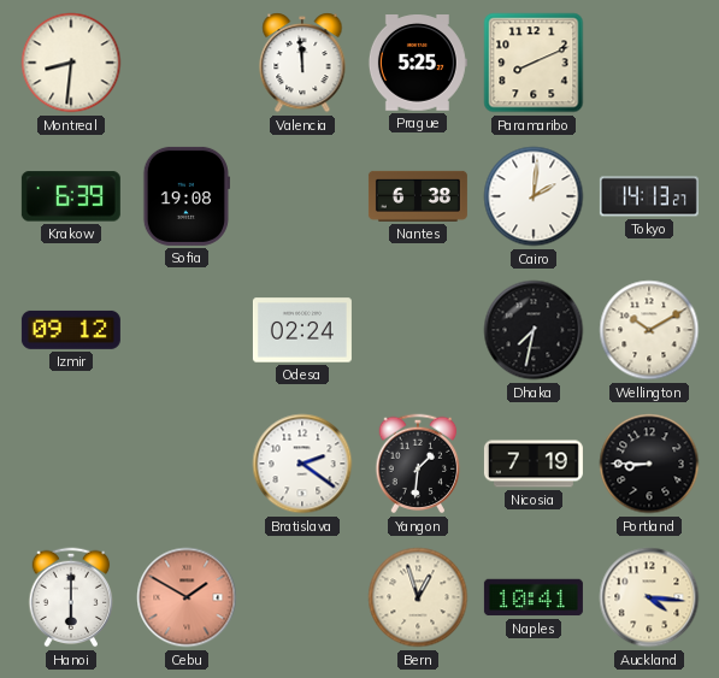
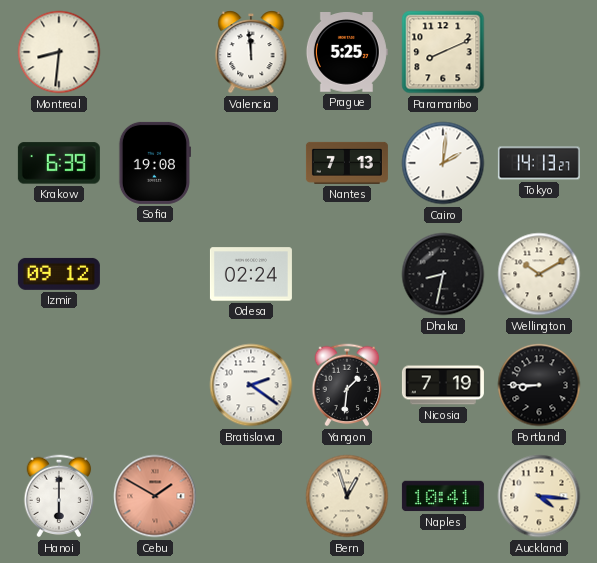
Nantes: 6:38 -> 7:13
Dhaka: 7:32 -> 8:32
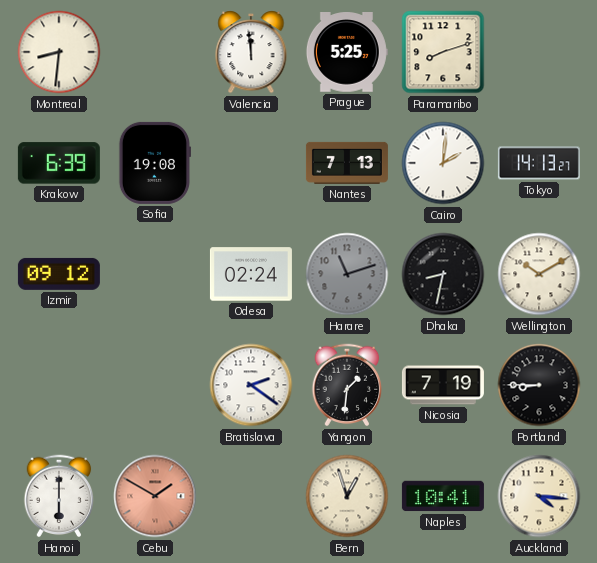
Paramaribo: 8:11 -> 8:12
Harare: none -> 11:12
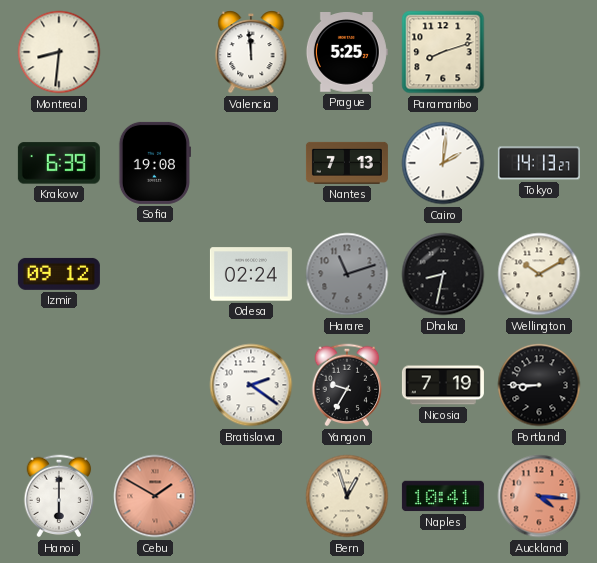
Yangon: 1:31 -> 9:35
Auckland dial: cream -> salmon
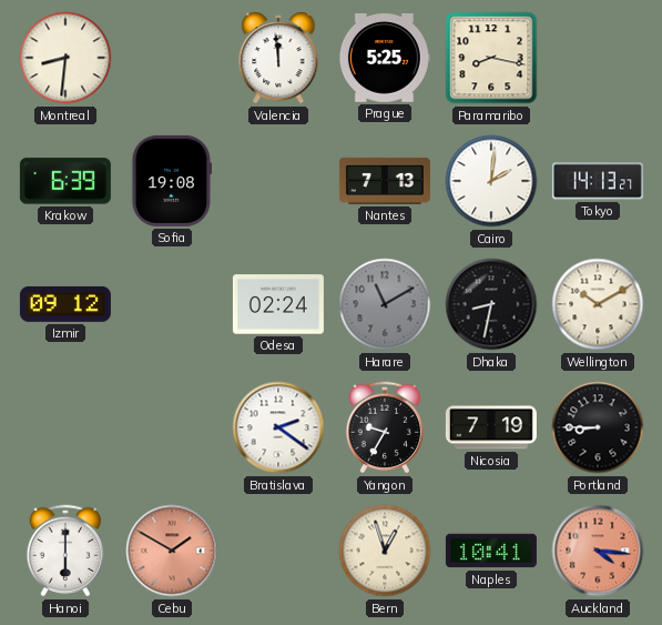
Paramaribo: 8:12 -> 8:17
Harare: 11:12 -> 11:10
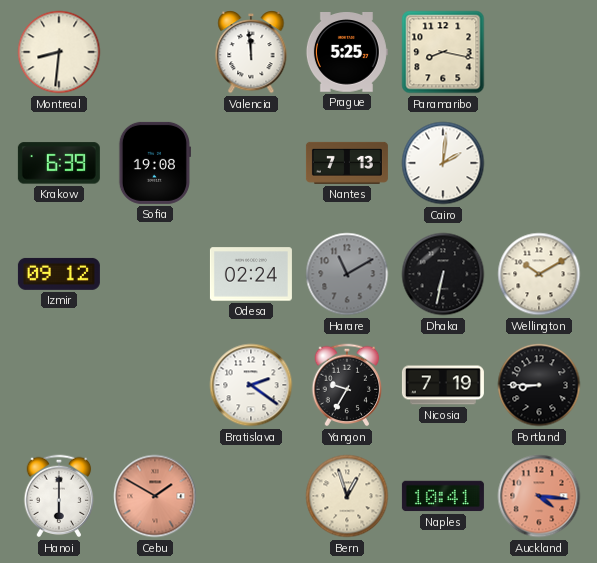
Tokyo: 14:13 -> none
Dhaka: 8:32 -> 6:32
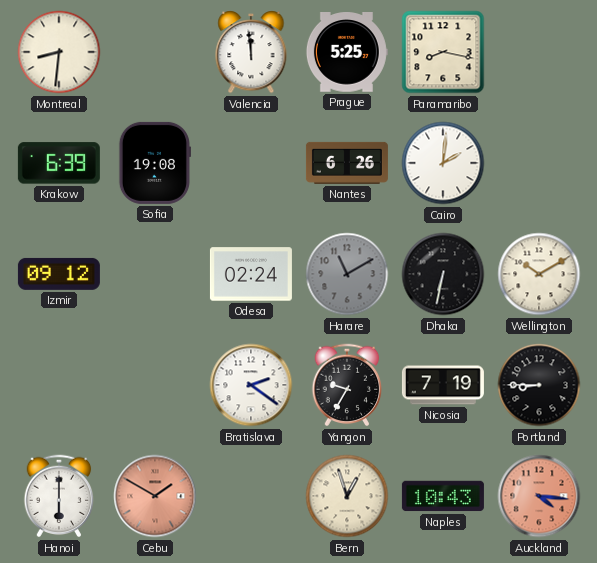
Nantes: 7:13 -> 6:26
Naples: 10:41 -> 10:43
